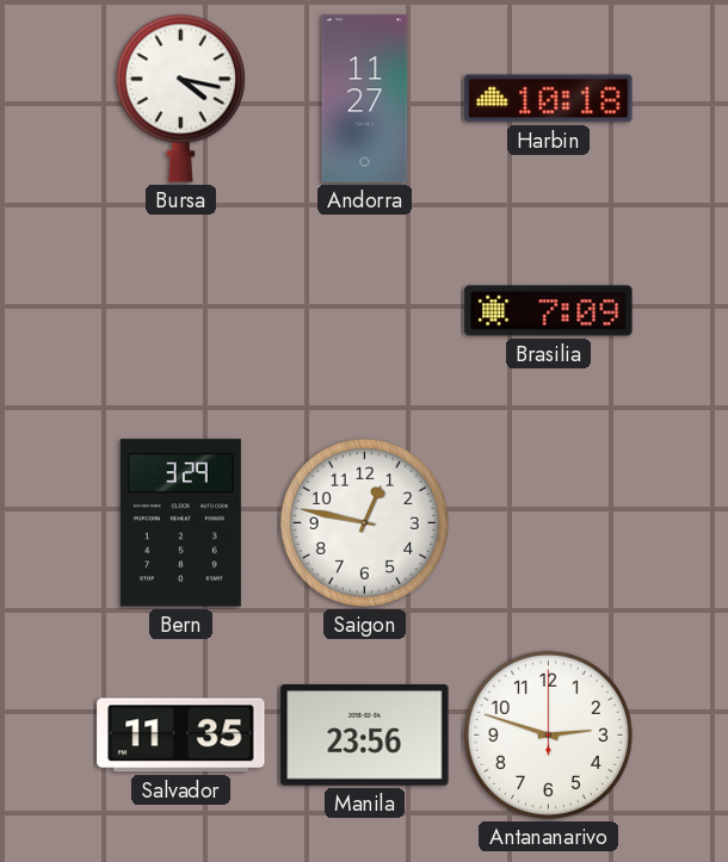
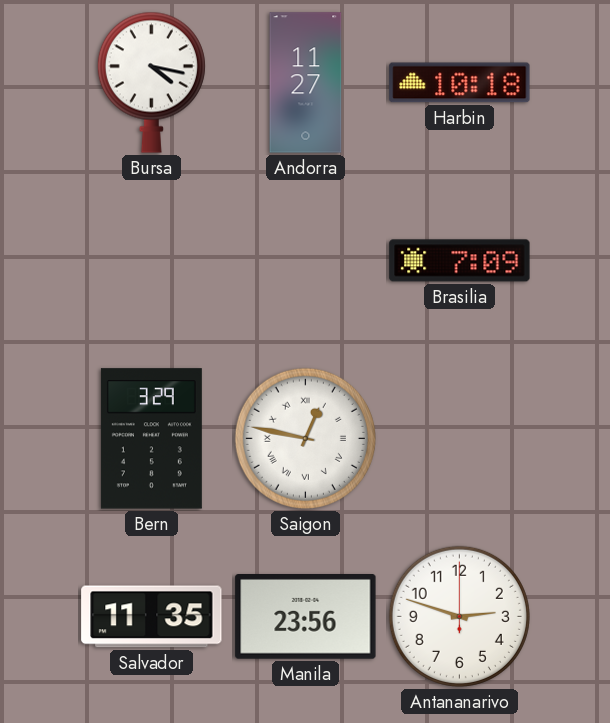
Saigon numerals: Arabic -> Roman
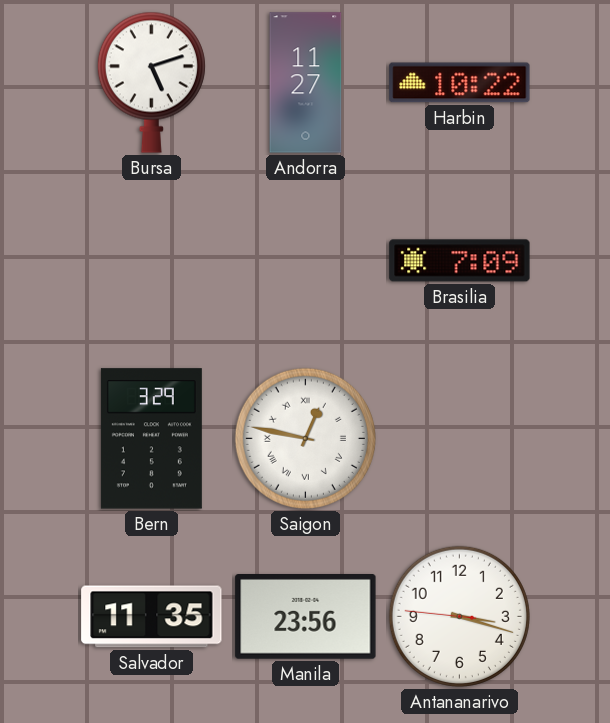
Bursa: 4:17 -> 5:12
Harbin: 10:18 -> 10:22
Antananarivo: 2:48 -> 3:17
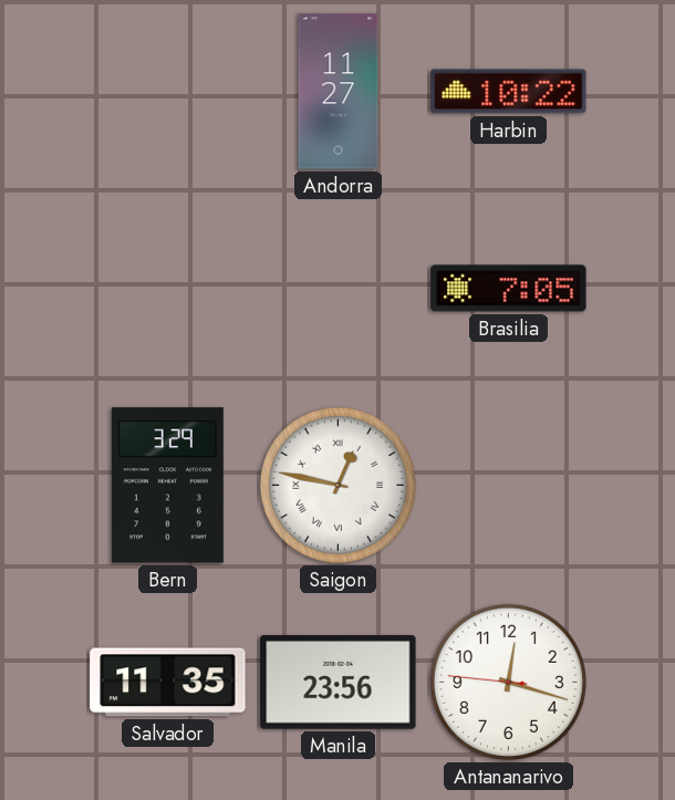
Bursa: 5:12 -> none
Brasilia: 7:09 -> 7:05
Antananarivo: 3:17 -> 12:17
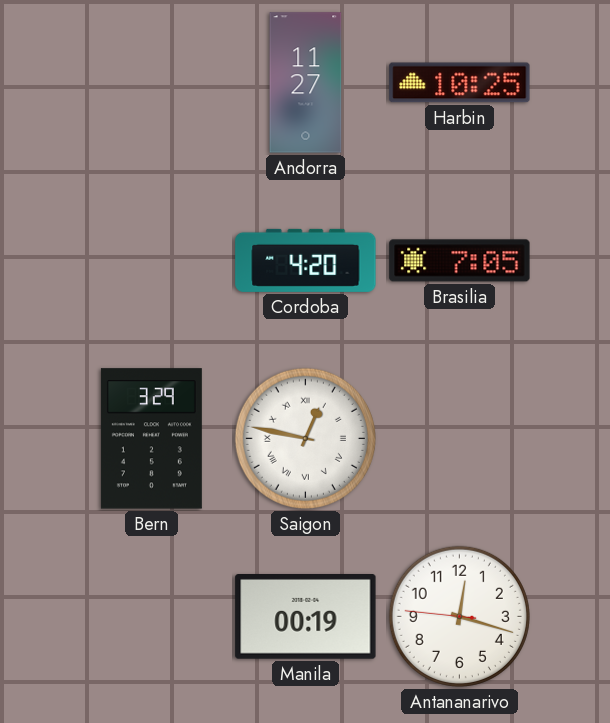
Harbin: 10:22 -> 10:25
Cordoba: none -> 4:20
Salvador: 11:35 -> none
Manila: 23:56 -> 00:19
